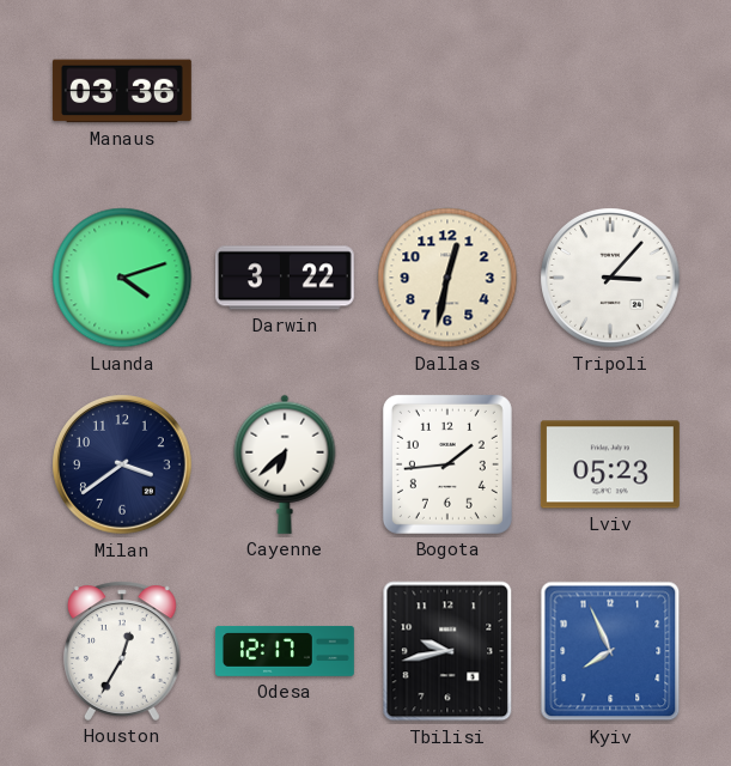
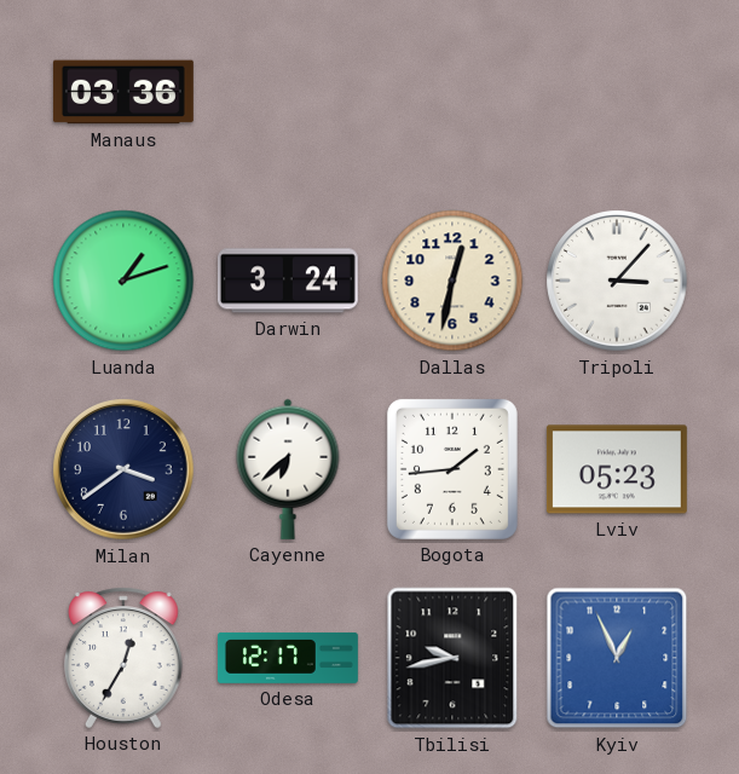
Luanda: 4:12 -> 1:12
Darwin: 3:22 -> 3:24
Kyiv: 7:56 -> 12:56
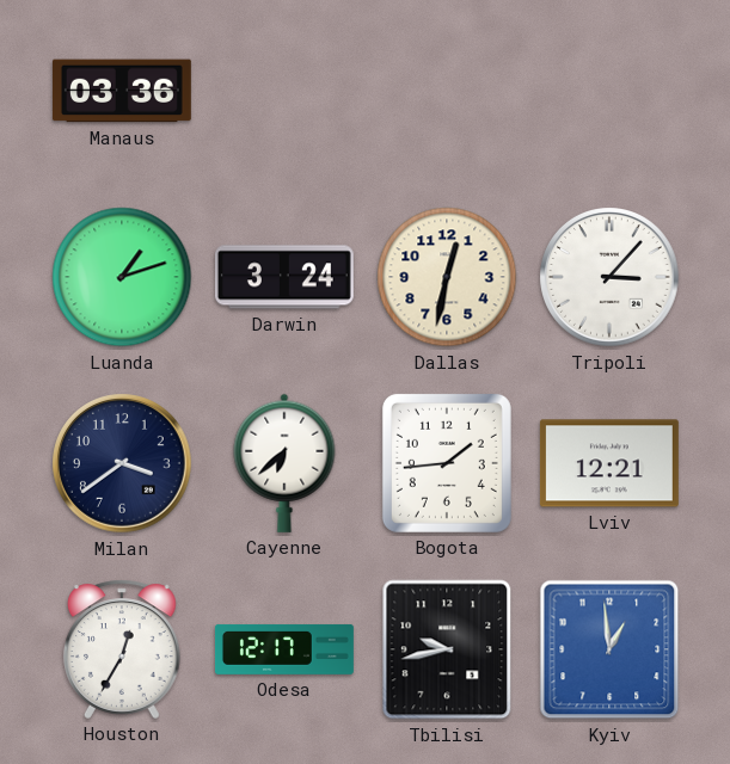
Lviv: 05:23 -> 12:21
Kyiv: 12:56 -> 12:59
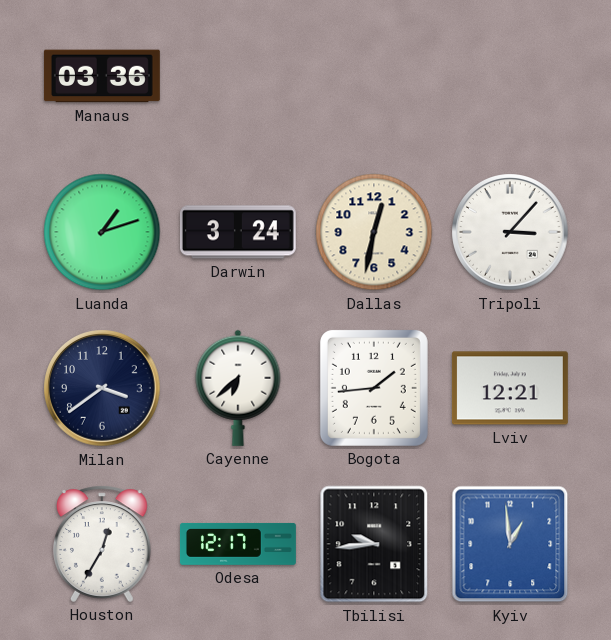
Tbilisi: 9:43 -> 9:44
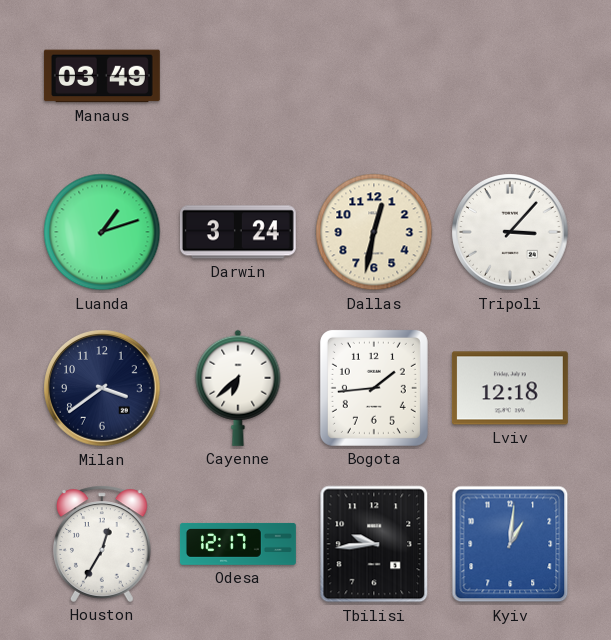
Manaus: 03:36 -> 03:49
Lviv: 12:21 -> 12:18
Kyiv: 12:59 -> 1:01
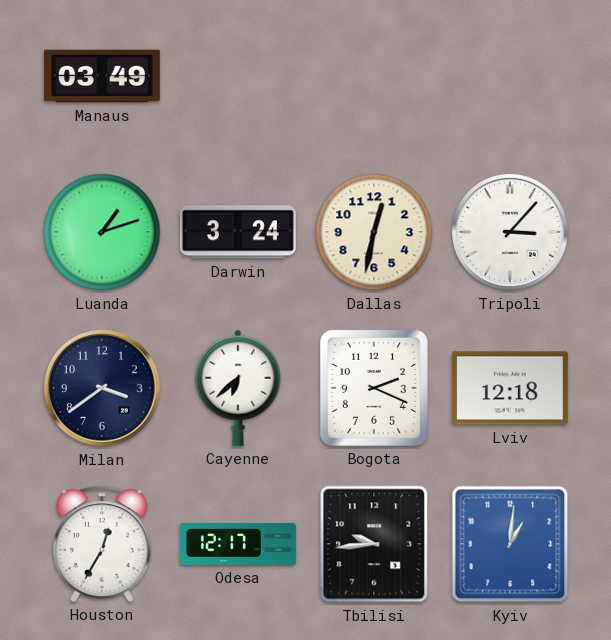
Bogota: 1:44 -> 2:19
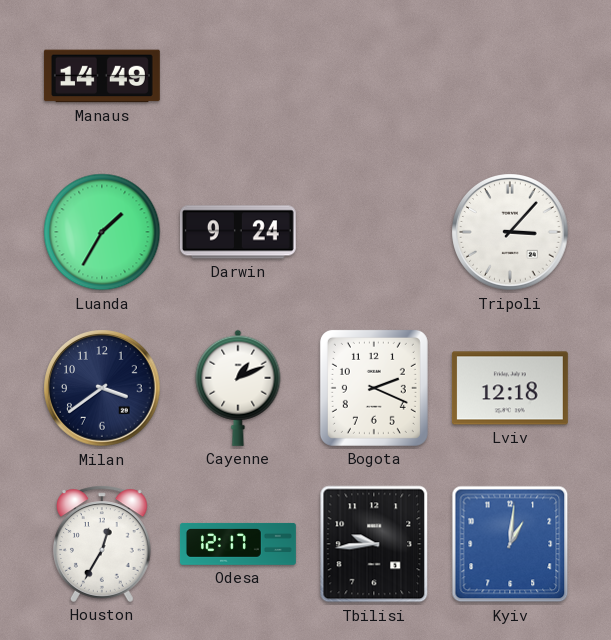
Manaus: 03:49 -> 14:49
Luanda: 1:12 -> 1:35
Darwin: 3:24 -> 9:24
Dallas: 12:32 -> none
Cayenne: 6:38 -> 1:11
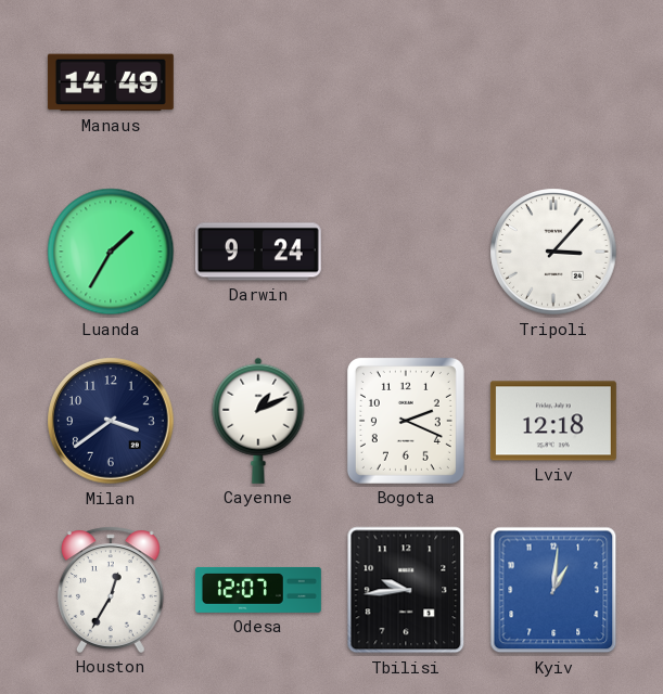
Odesa: 12:17 -> 12:07
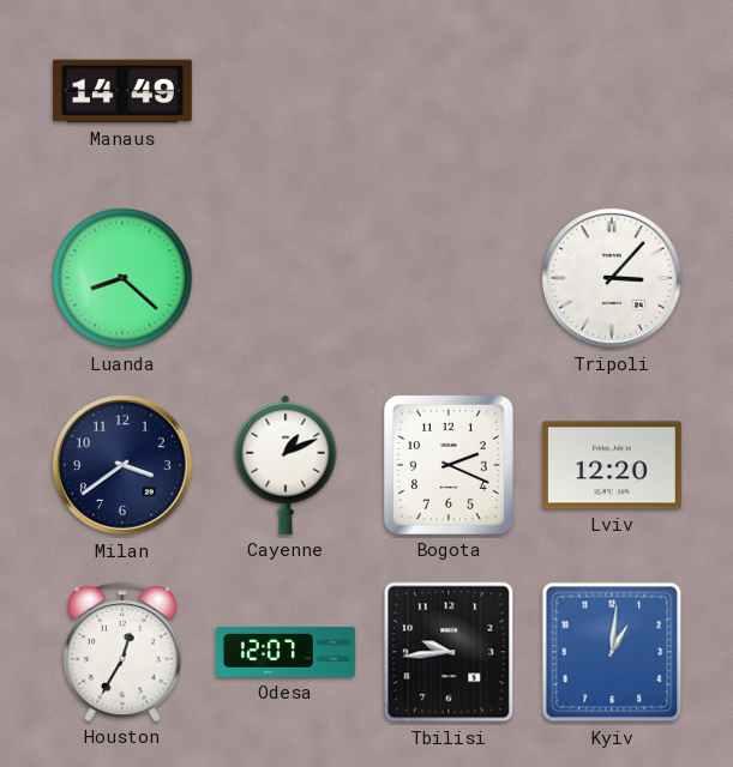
Luanda: 1:35 -> 8:22
Darwin: 9:24 -> none
Lviv: 12:18 -> 12:20
